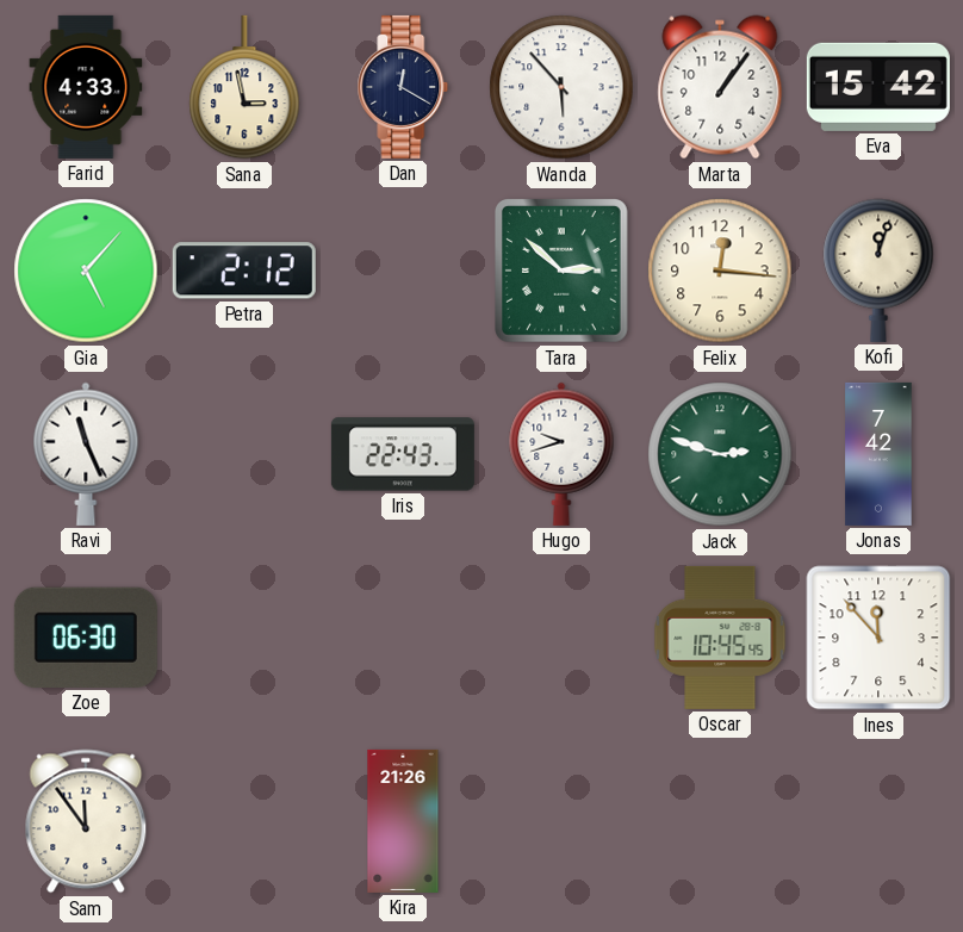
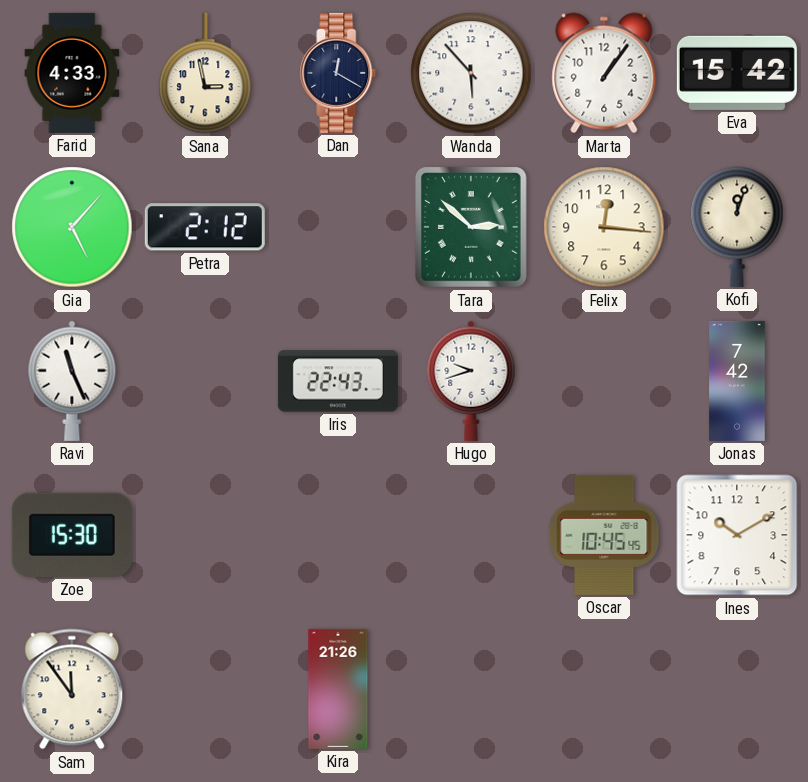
Jack: 2:48 -> none
Zoe: 06:30 -> 15:30
Ines: 11:53 -> 10:10
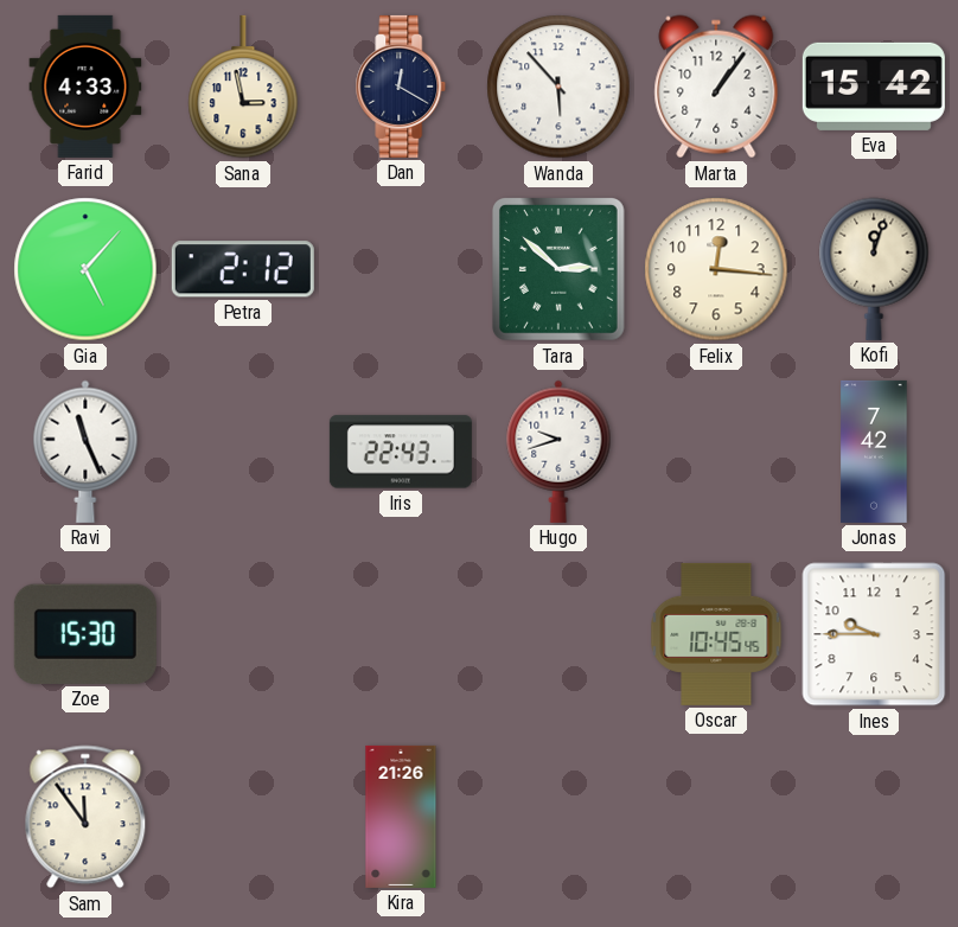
Ines: 10:10 -> 9:45
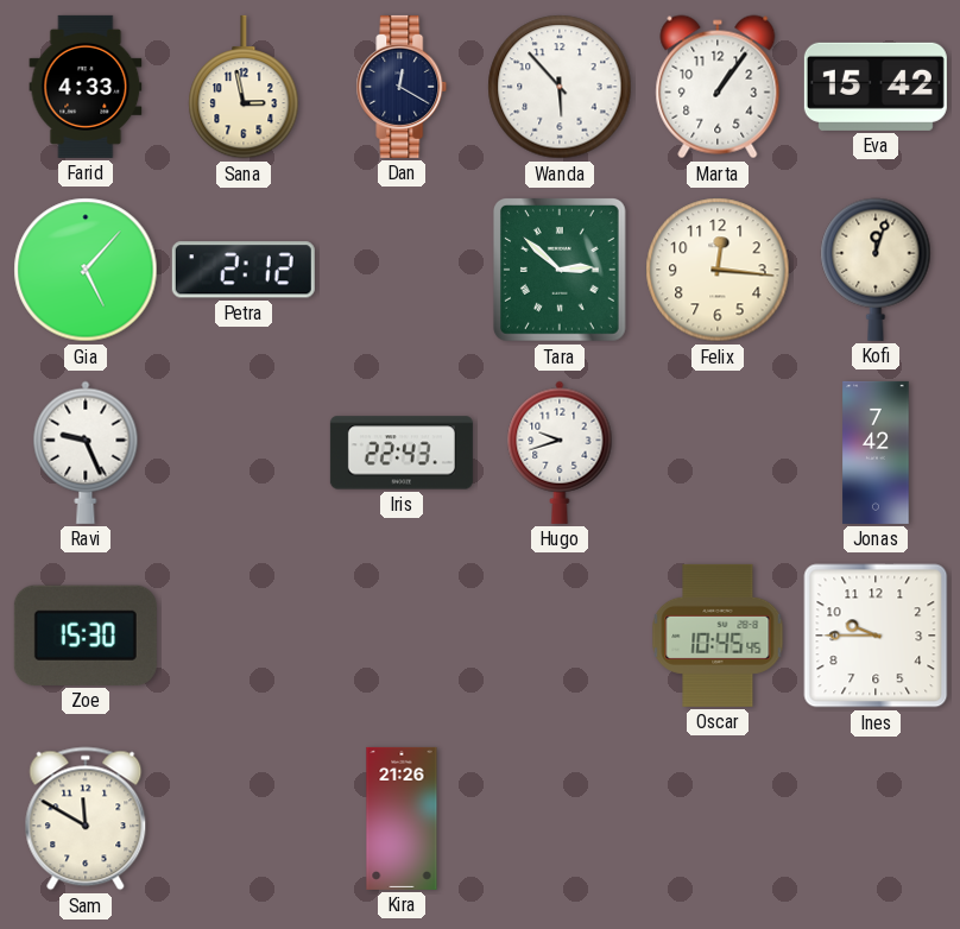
Ravi: 11:26 -> 9:26
Sam: 11:54 -> 11:50
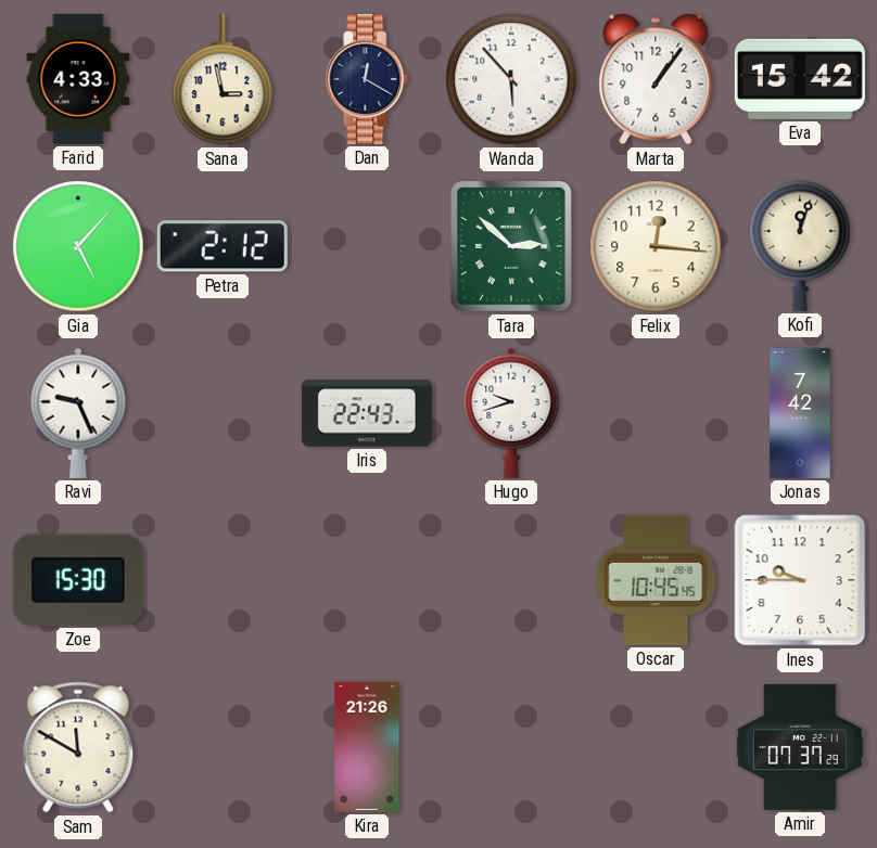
Amir: none -> 07:37
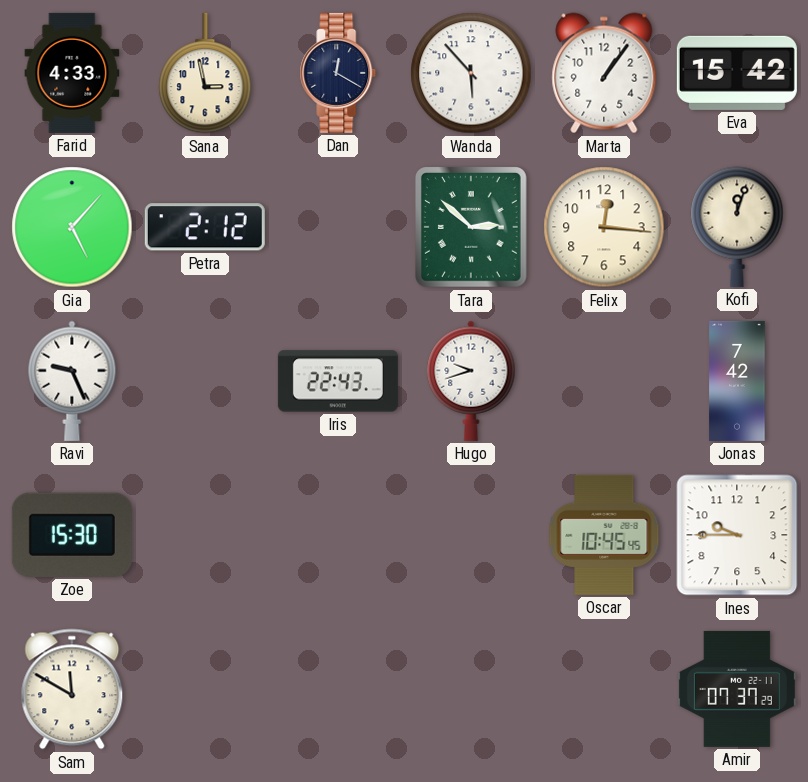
Kira: 21:26 -> none
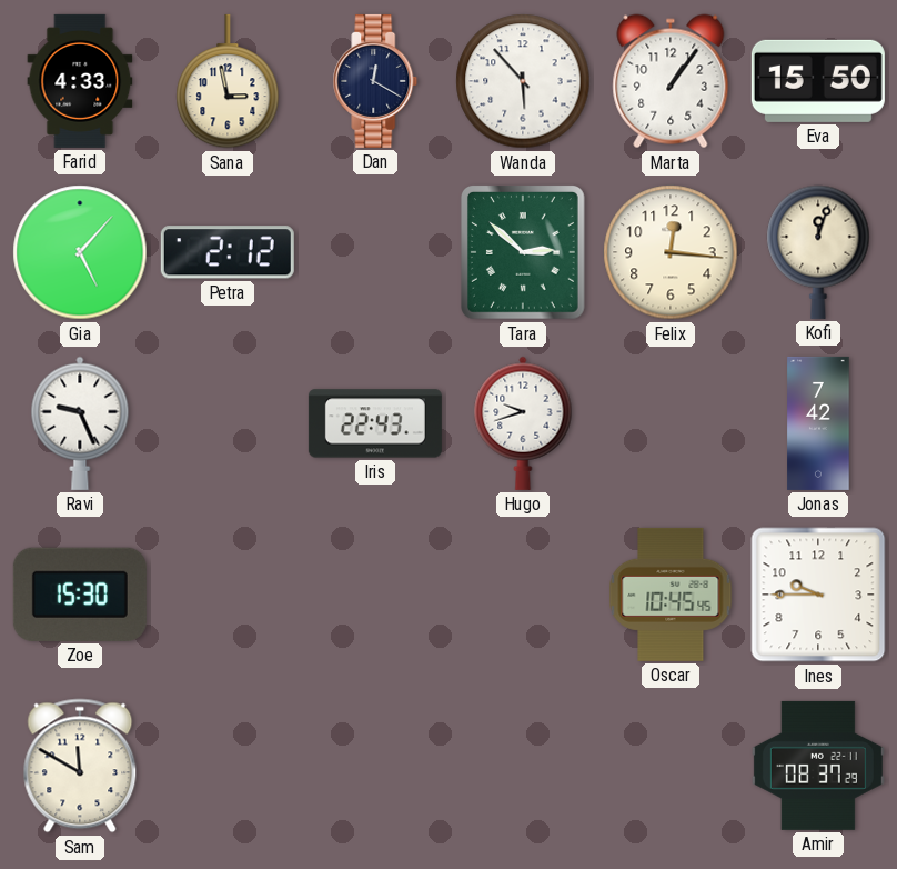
Eva: 15:42 -> 15:50
Amir: 07:37 -> 08:37
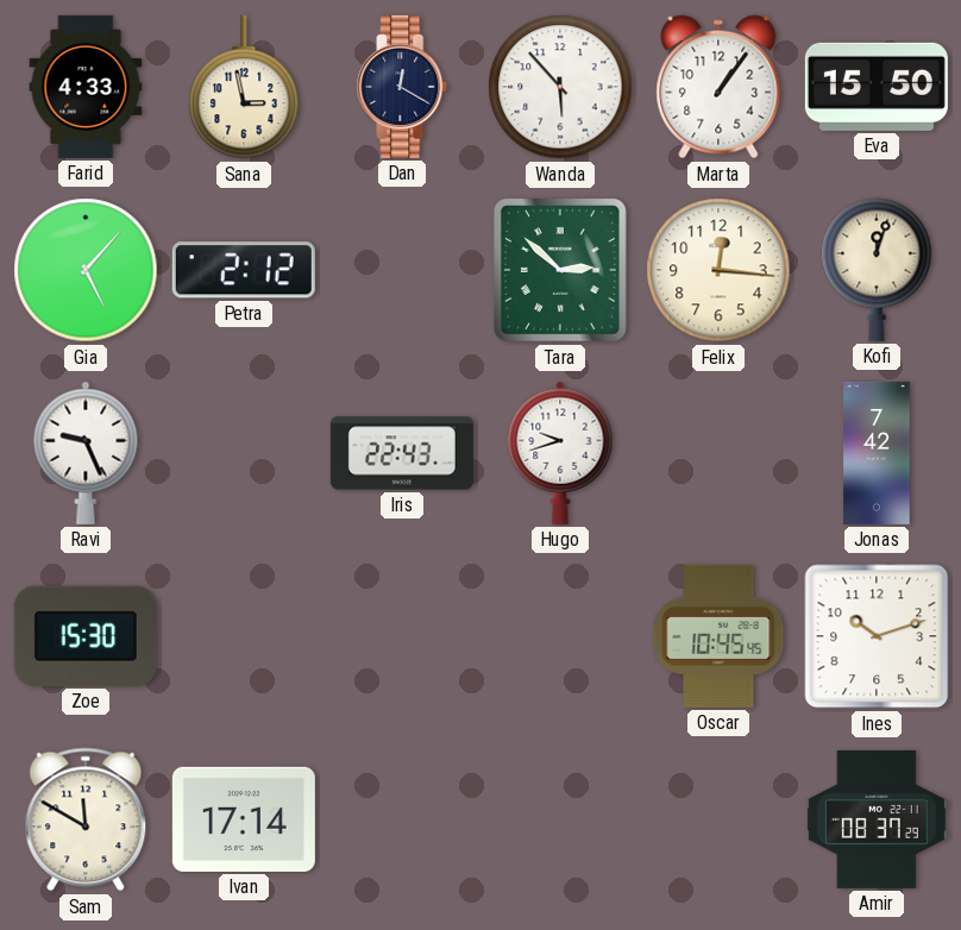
Ines: 9:45 -> 10:12
Ivan: none -> 17:14
